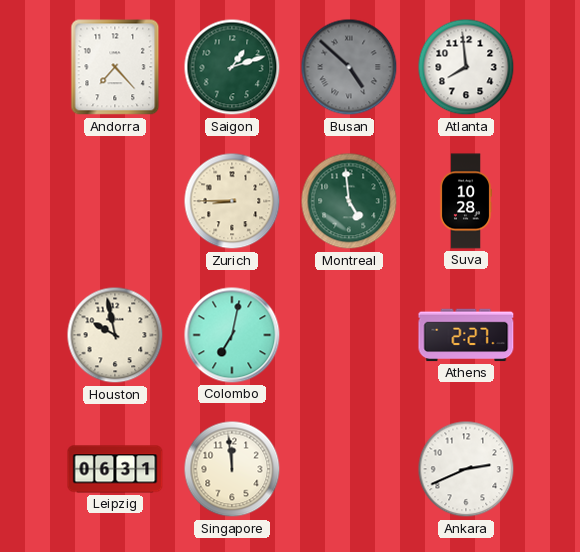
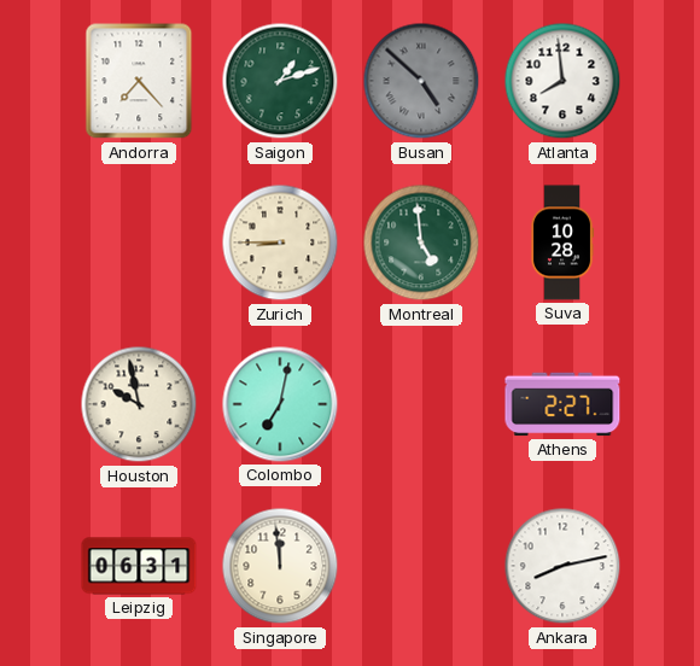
Ankara: 2:41 -> 8:13
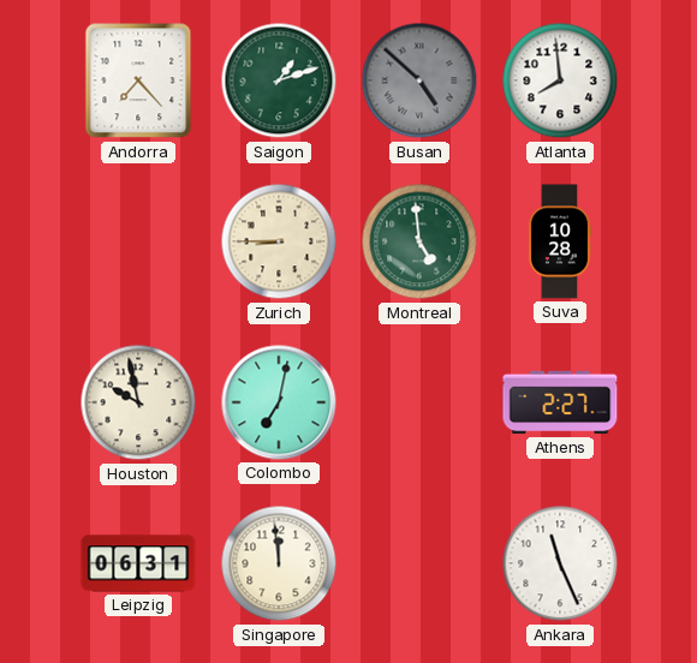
Ankara: 8:13 -> 11:26
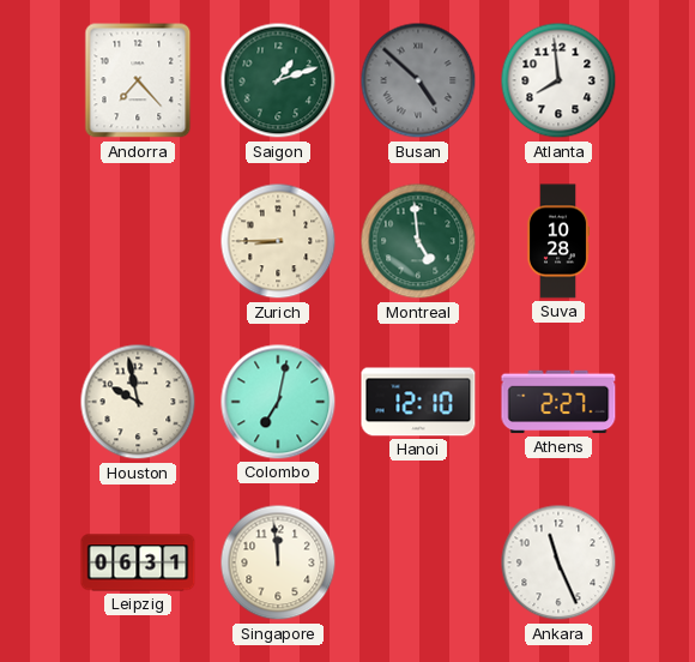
Hanoi: none -> 12:10
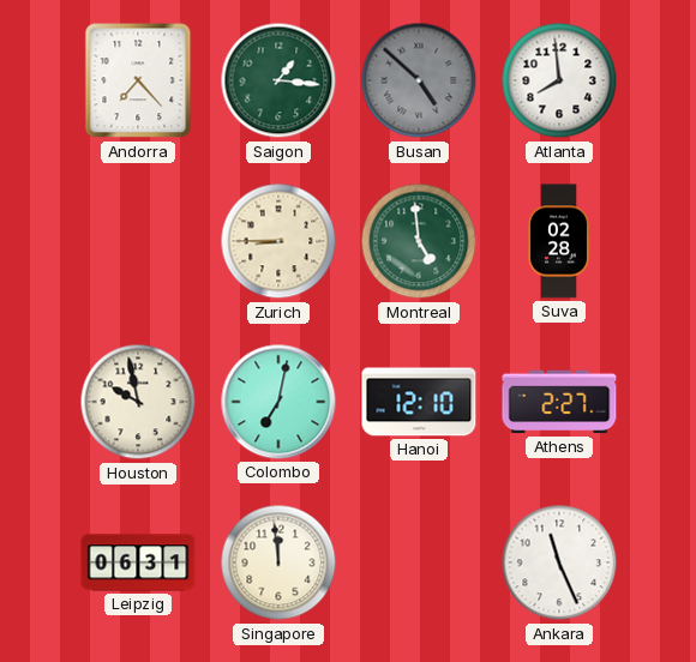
Saigon: 1:12 -> 1:16
Suva: 10:28 -> 02:28
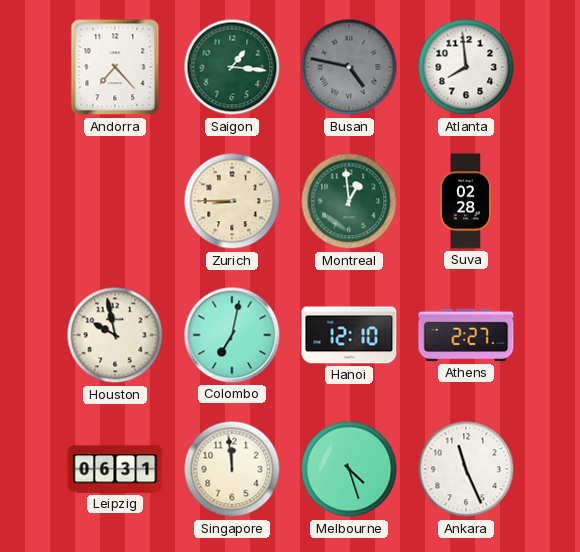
Busan: 4:52 -> 4:47
Montreal: 4:59 -> 12:59
Melbourne: none -> 4:27
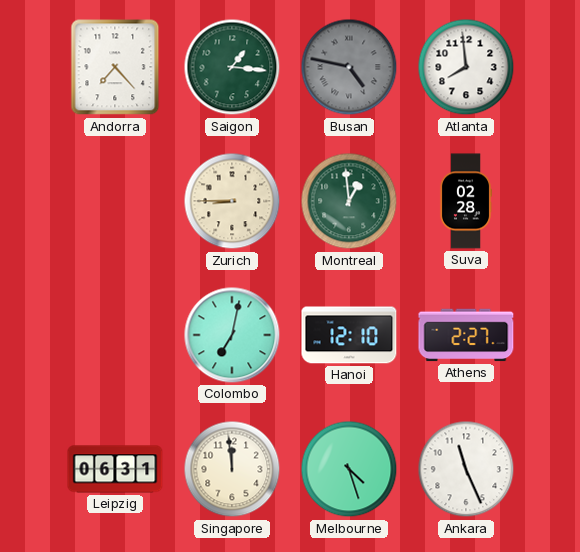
Houston: 9:58 -> none
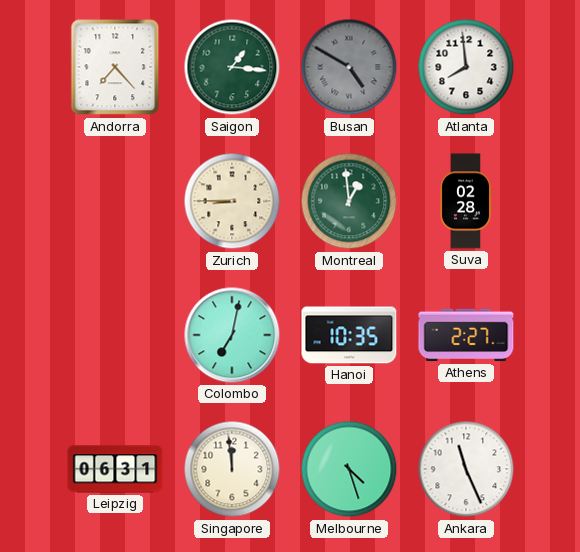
Busan: 4:47 -> 4:50
Hanoi: 12:10 -> 10:35
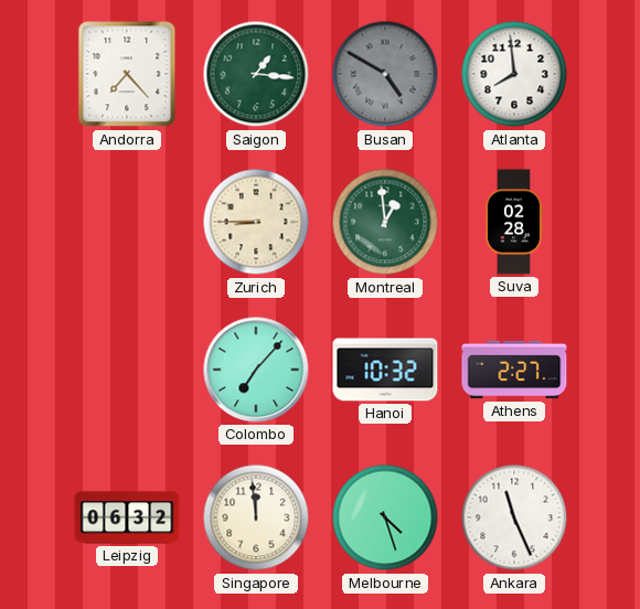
Colombo: 7:02 -> 7:07
Hanoi: 10:35 -> 10:32
Leipzig: 06:31 -> 06:32
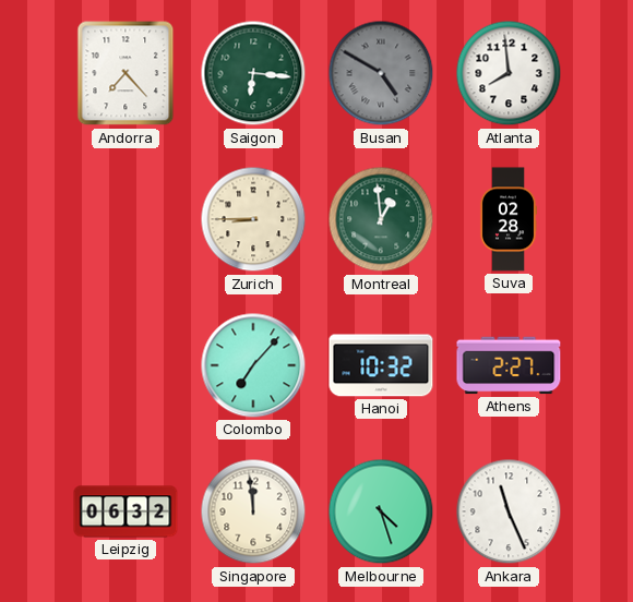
Saigon: 1:16 -> 6:16
